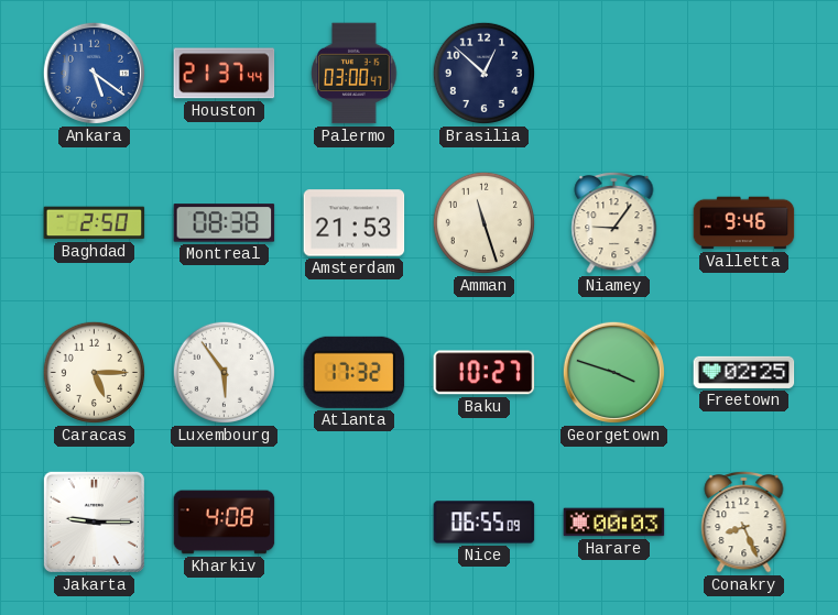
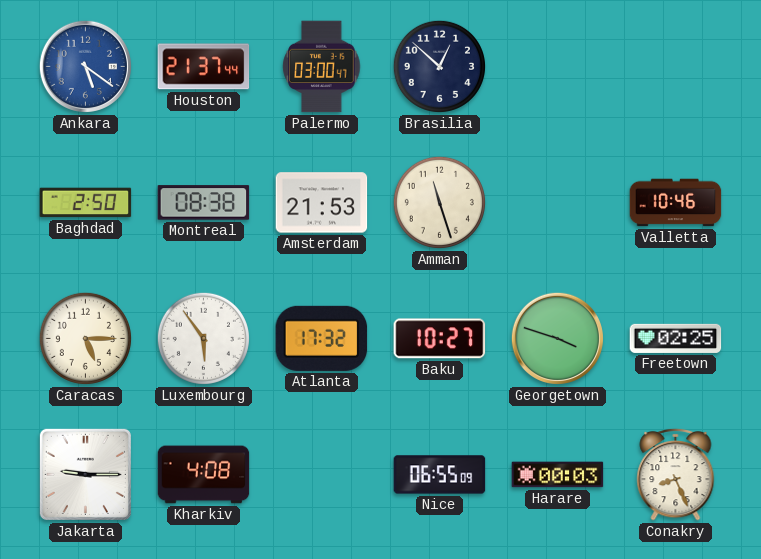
Niamey: 9:06 -> none
Valletta: 9:46 -> 10:46
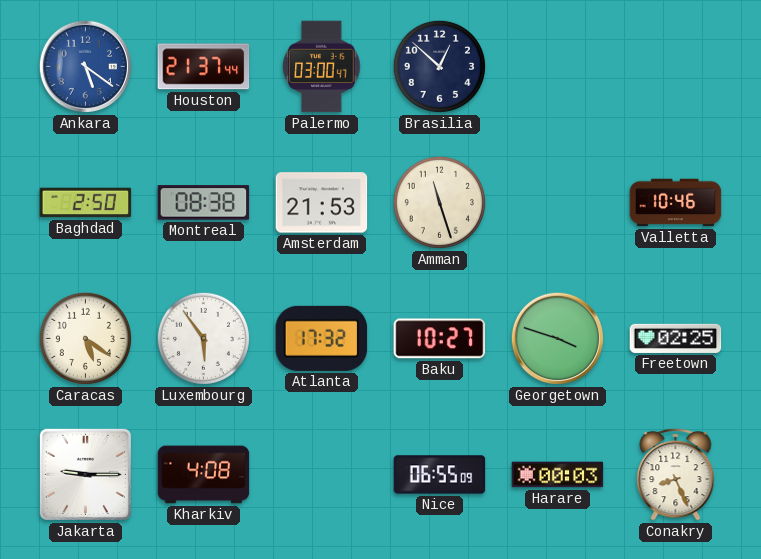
Caracas: 5:15 -> 5:21
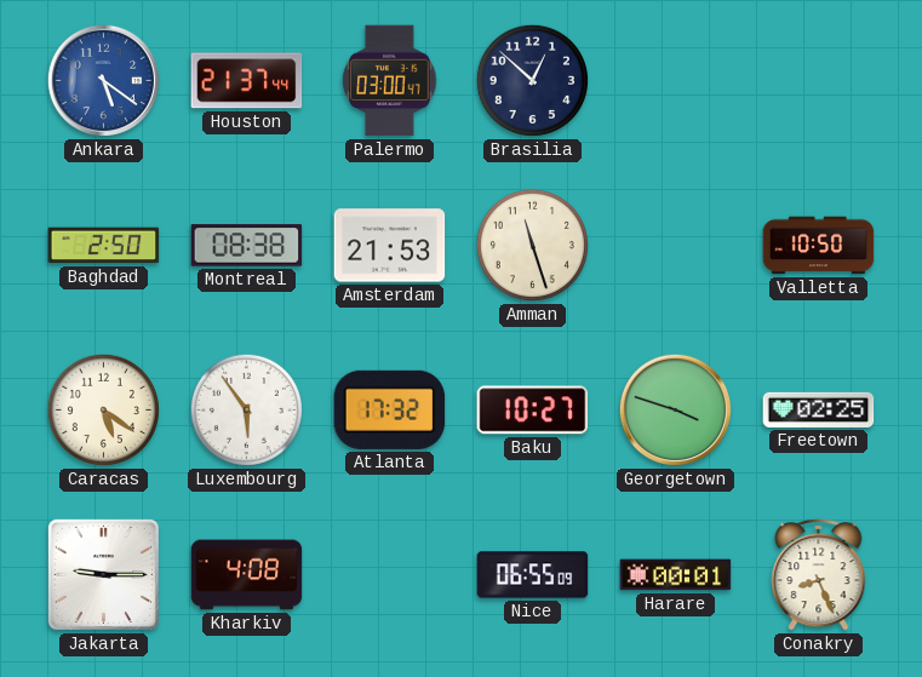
Valletta: 10:46 -> 10:50
Harare: 00:03 -> 00:01
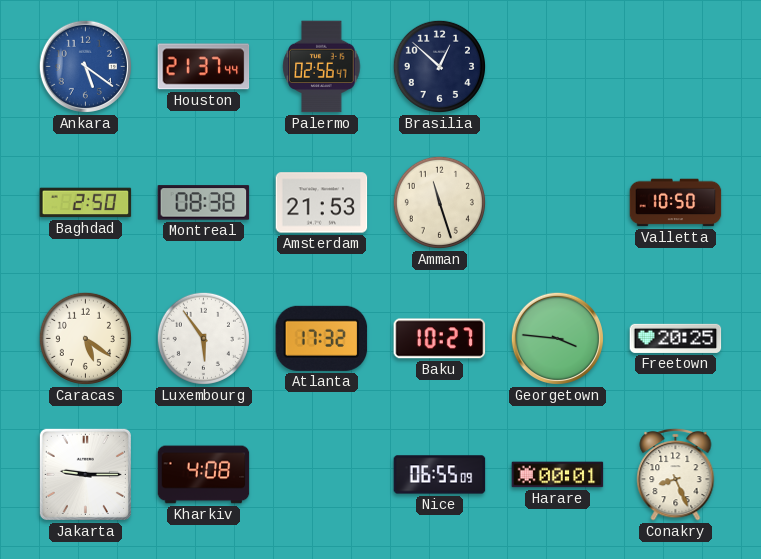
Palermo: 03:00 -> 02:56
Georgetown: 3:48 -> 3:46
Freetown: 02:25 -> 20:25
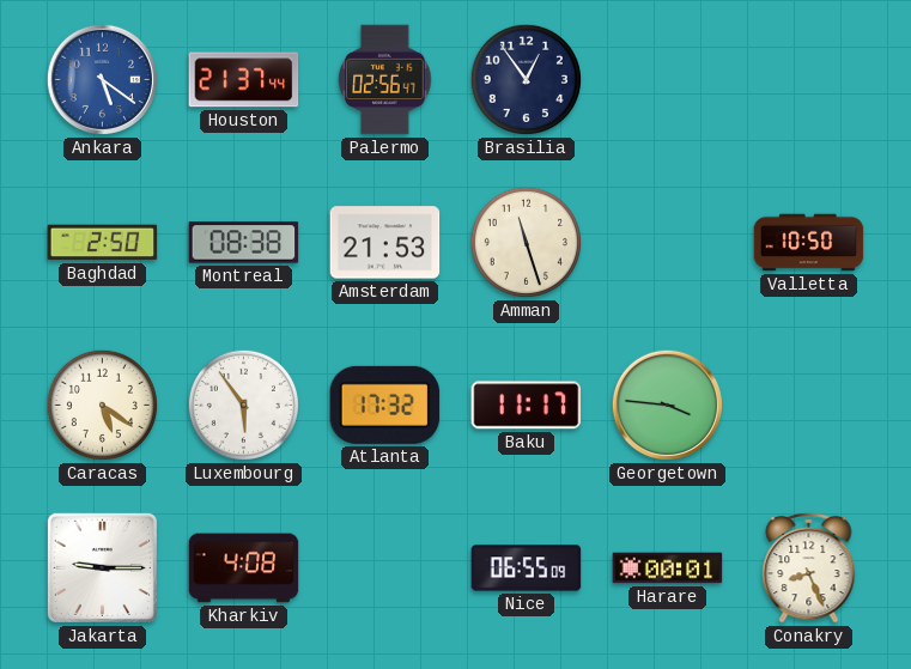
Brasilia: 12:52 -> 12:54
Baku: 10:27 -> 11:17
Freetown: 20:25 -> none
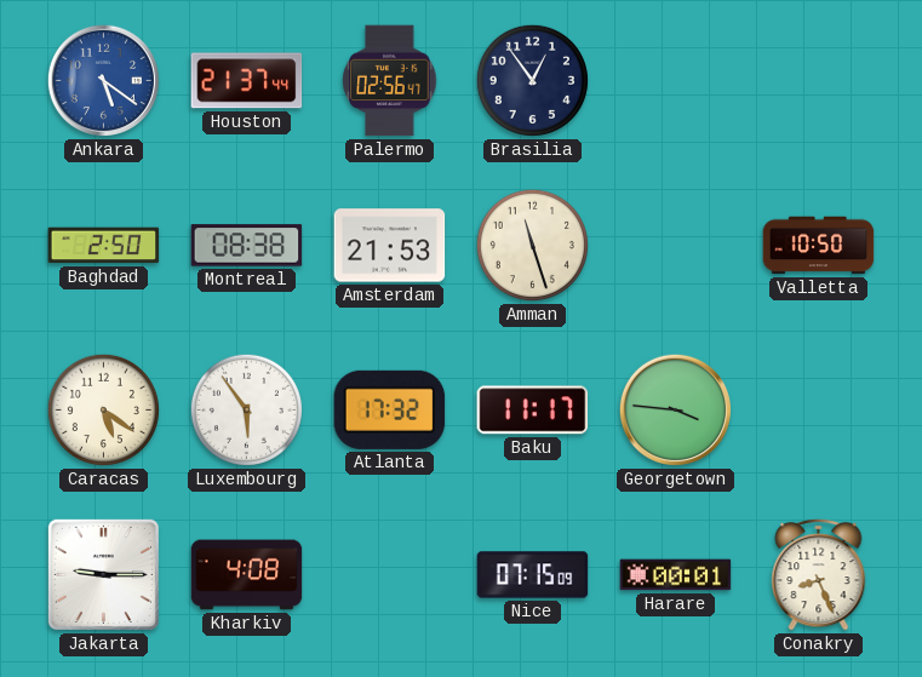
Nice: 06:55 -> 07:15
